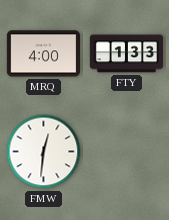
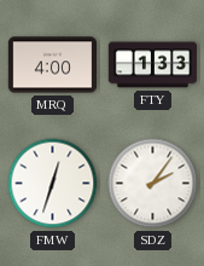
FMW: 12:31 -> 12:33
SDZ: none -> 2:06
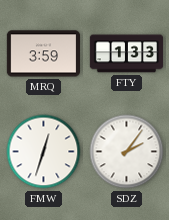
MRQ: 4:00 -> 3:59
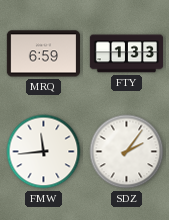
MRQ: 3:59 -> 6:59
FMW: 12:33 -> 11:44
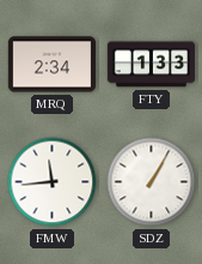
MRQ: 6:59 -> 2:34
SDZ: 2:06 -> 1:05
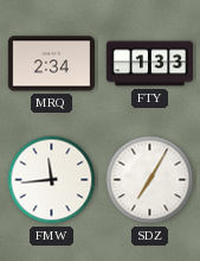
SDZ: 1:05 -> 7:05
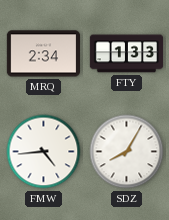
FMW: 11:44 -> 4:44
SDZ: 7:05 -> 8:05
